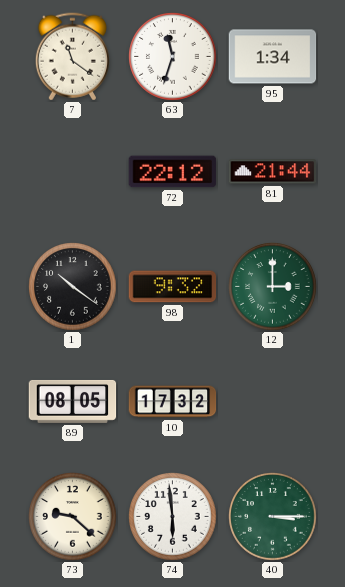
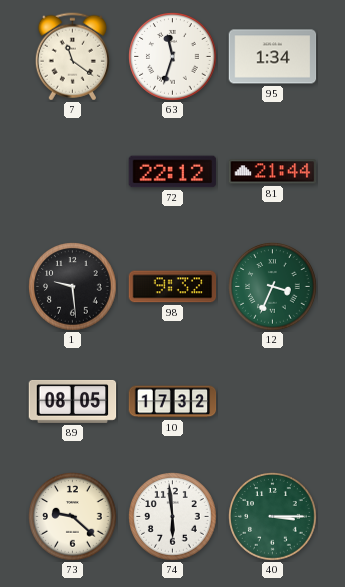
1: 10:21 -> 9:29
12: 3:00 -> 3:34
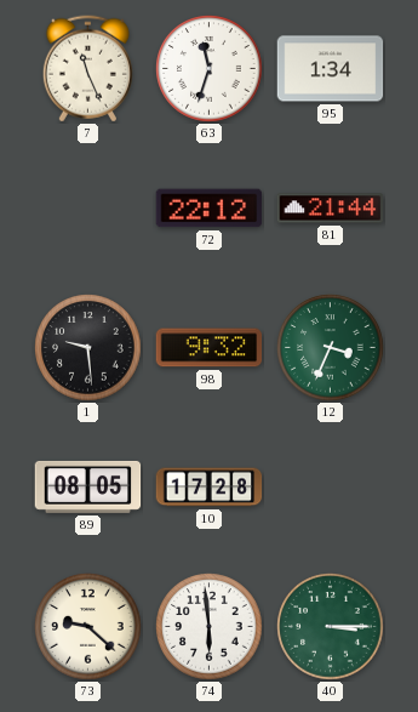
7: 11:21 -> 11:26
10: 17:32 -> 17:28
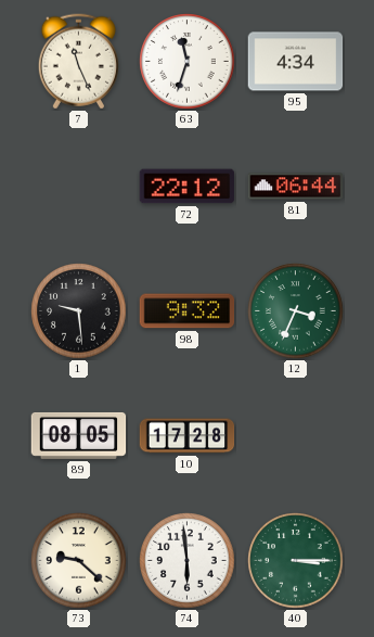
95: 1:34 -> 4:34
81: 21:44 -> 06:44
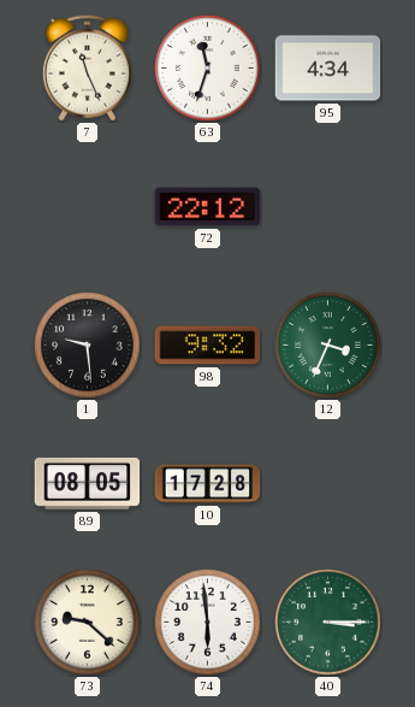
81: 06:44 -> none
